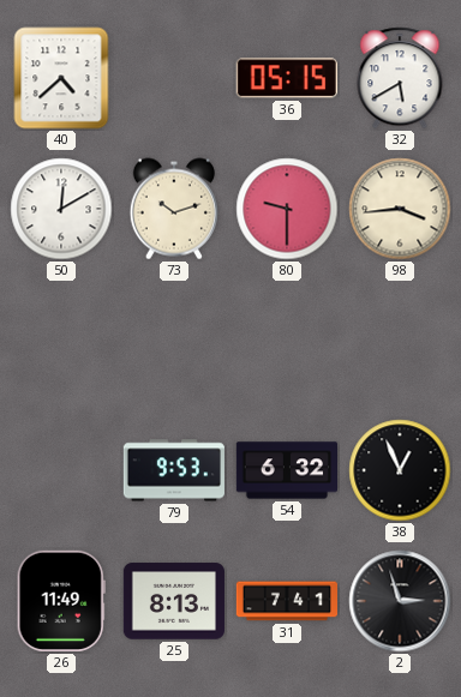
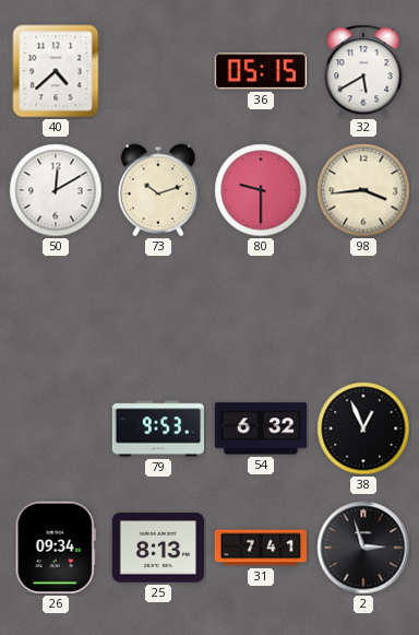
26: 11:49 -> 09:34
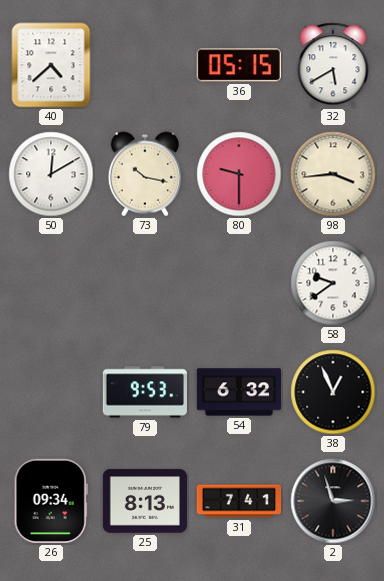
73: 10:12 -> 10:17
58: none -> 9:39
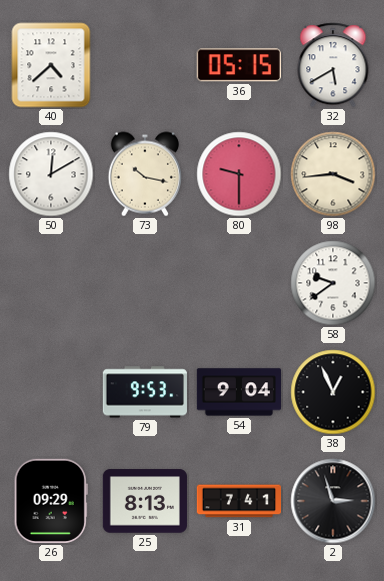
54: 6:32 -> 9:04
26: 09:34 -> 09:29
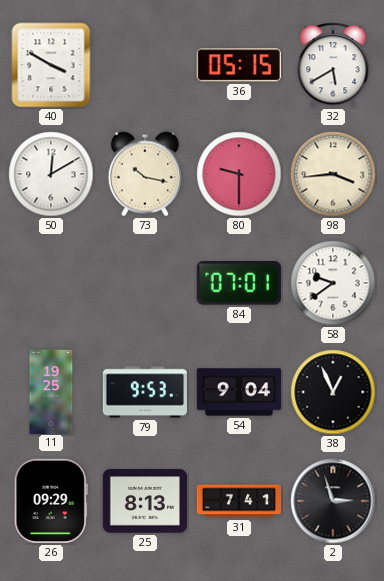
40: 4:38 -> 3:50
84: none -> 07:01
11: none -> 19:25
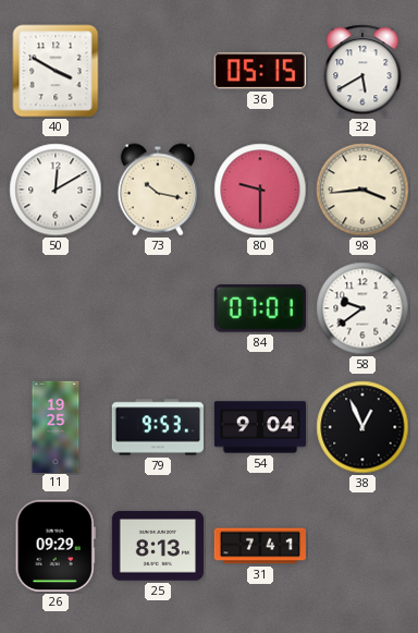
2: 2:57 -> none
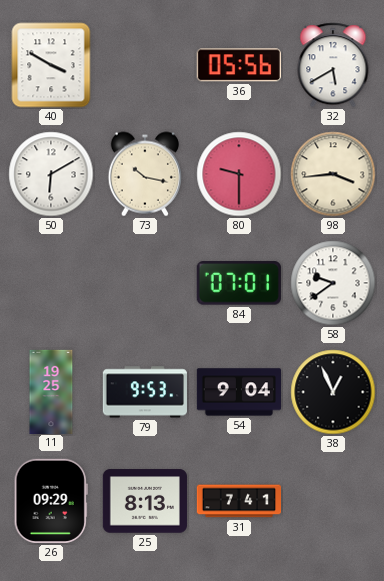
36: 05:15 -> 05:56
50: 12:10 -> 6:10
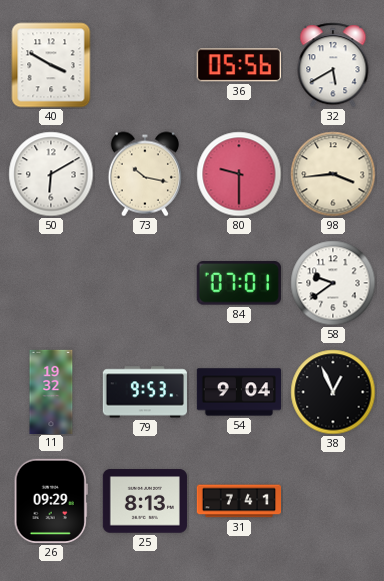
11: 19:25 -> 19:32
